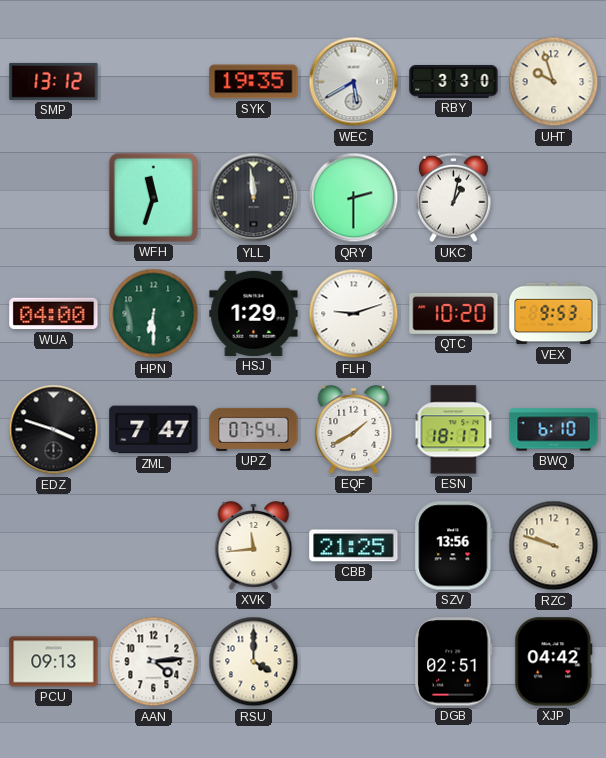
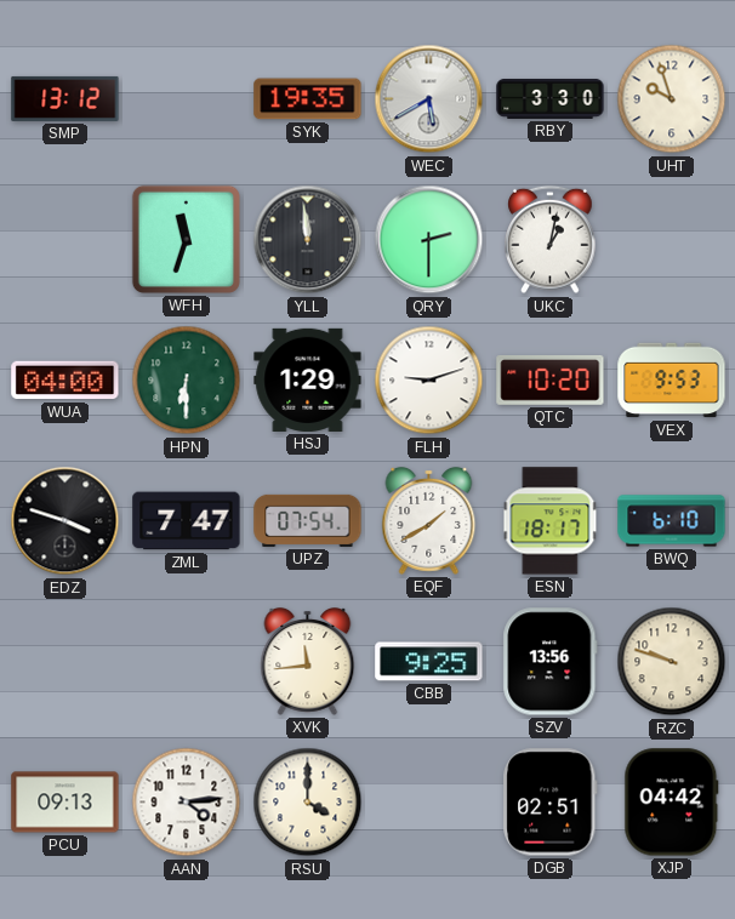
CBB: 21:25 -> 9:25
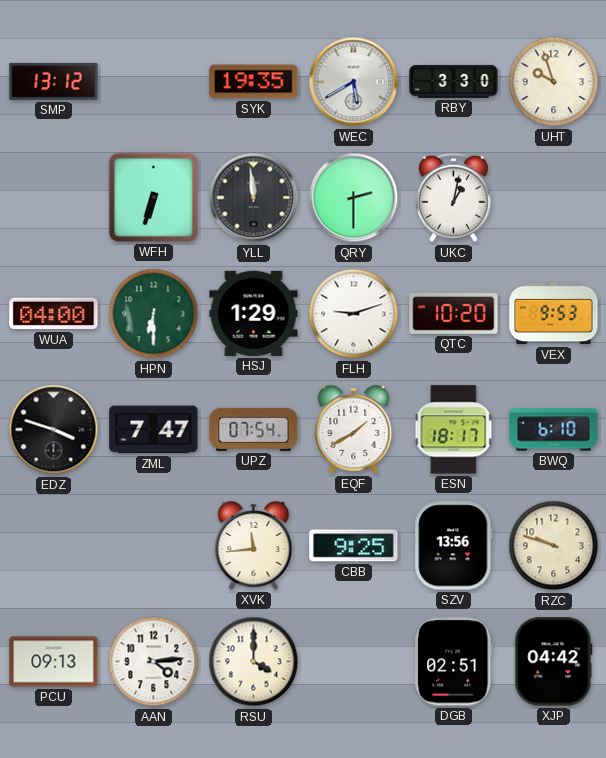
WFH: 11:33 -> 6:33
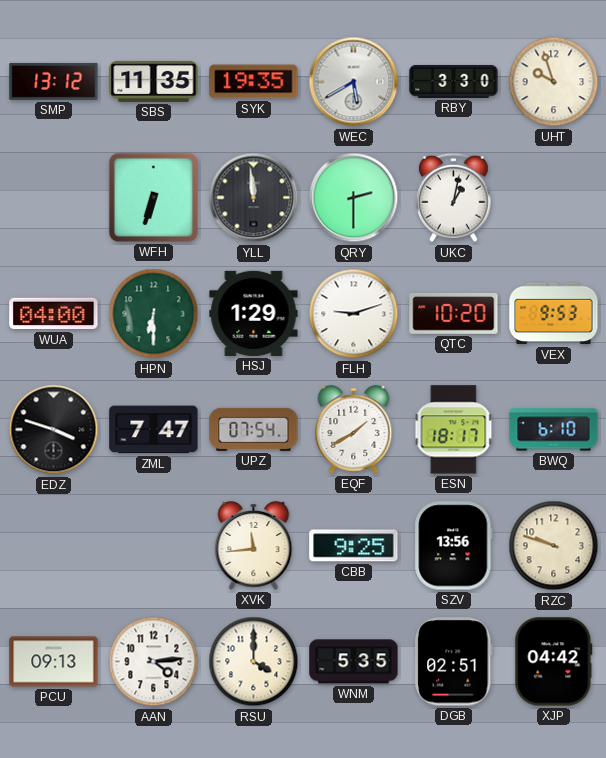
SBS: none -> 11:35
WNM: none -> 5:35
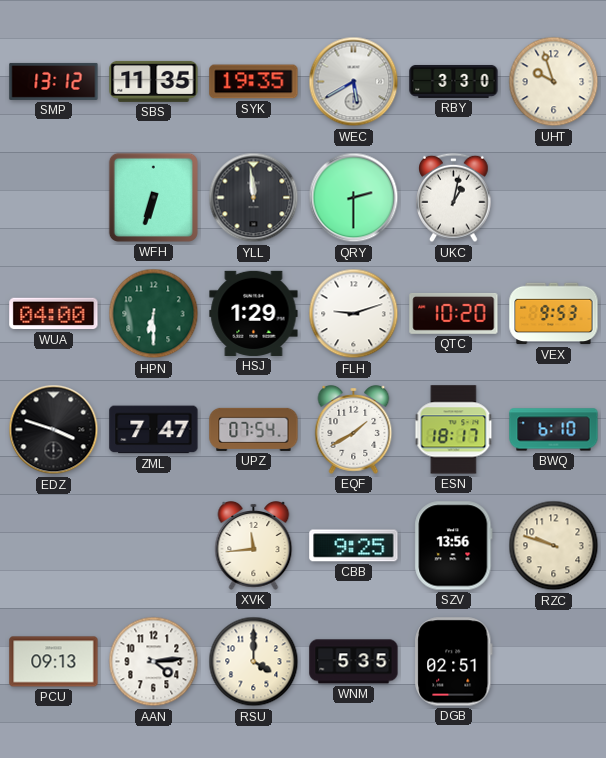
XJP: 04:42 -> none
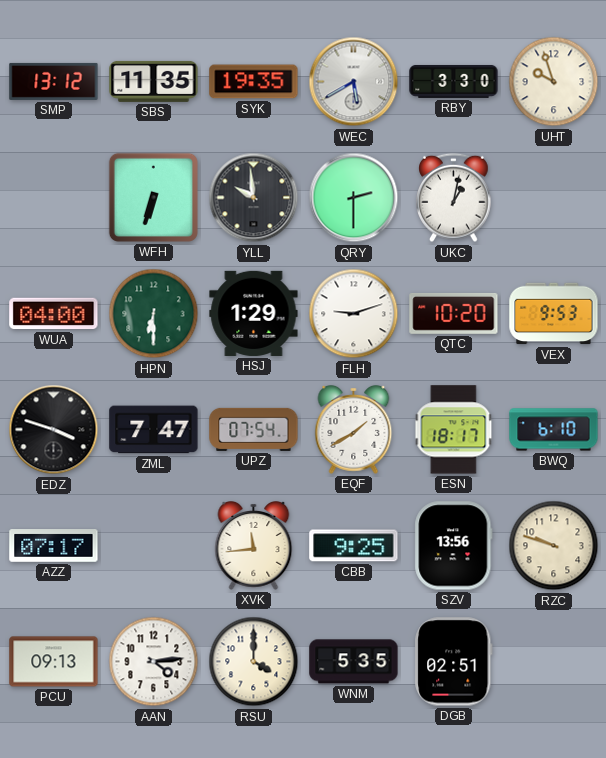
YLL: 11:59 -> 9:59
AZZ: none -> 07:17
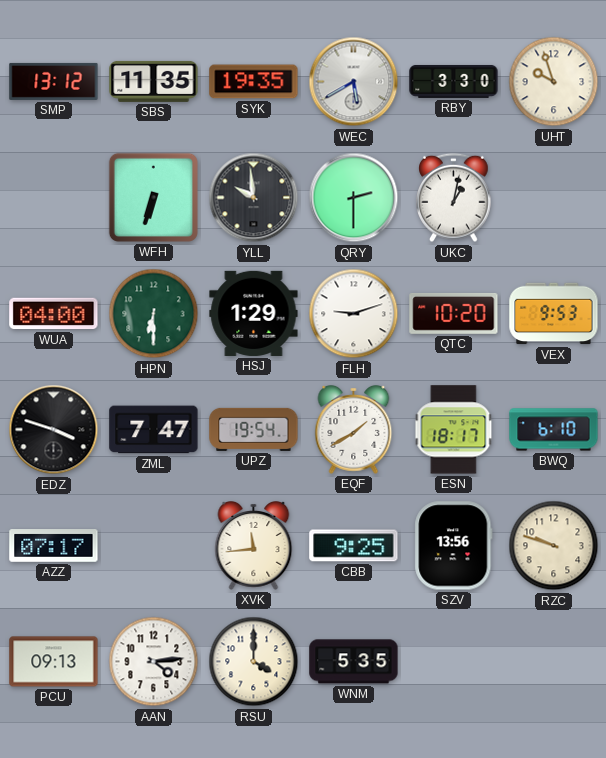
UPZ: 07:54 -> 19:54
DGB: 02:51 -> none
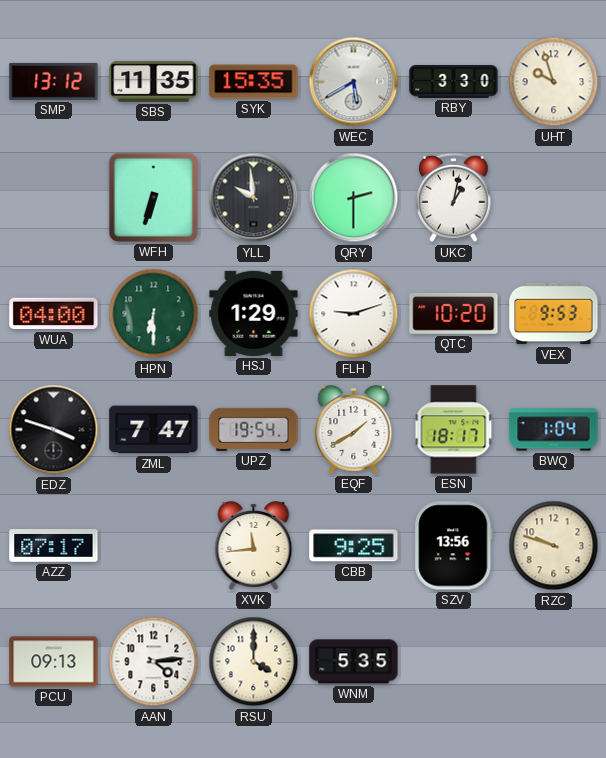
SYK: 19:35 -> 15:35
BWQ: 6:10 -> 1:04
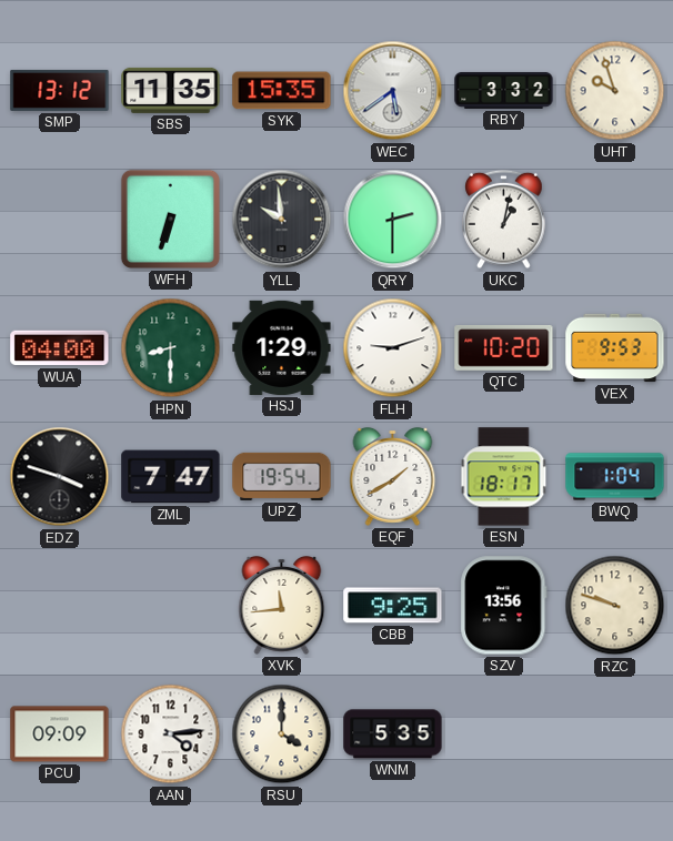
WEC: 5:40 -> 5:39
RBY: 3:30 -> 3:32
HPN: 6:30 -> 8:30
AZZ: 07:17 -> none
PCU: 09:13 -> 09:09
